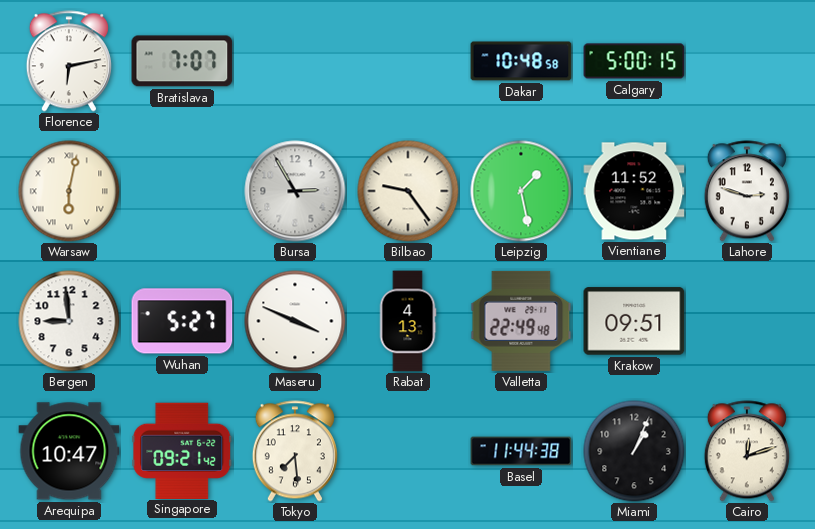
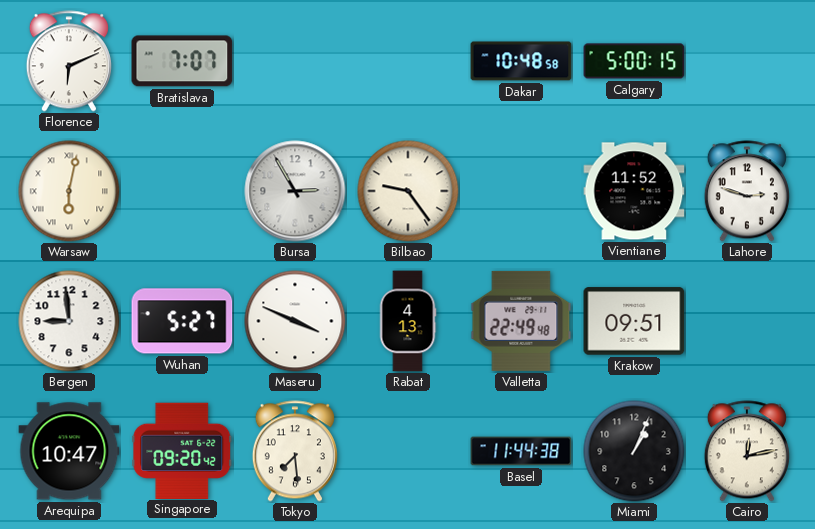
Florence: 6:13 -> 6:11
Leipzig: 1:28 -> none
Singapore: 09:21 -> 09:20
Cairo: 12:12 -> 12:13
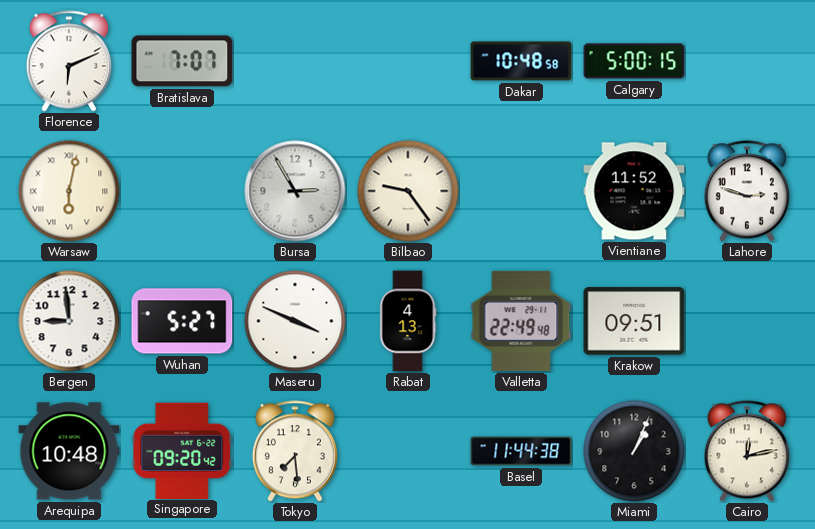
Arequipa: 10:47 -> 10:48
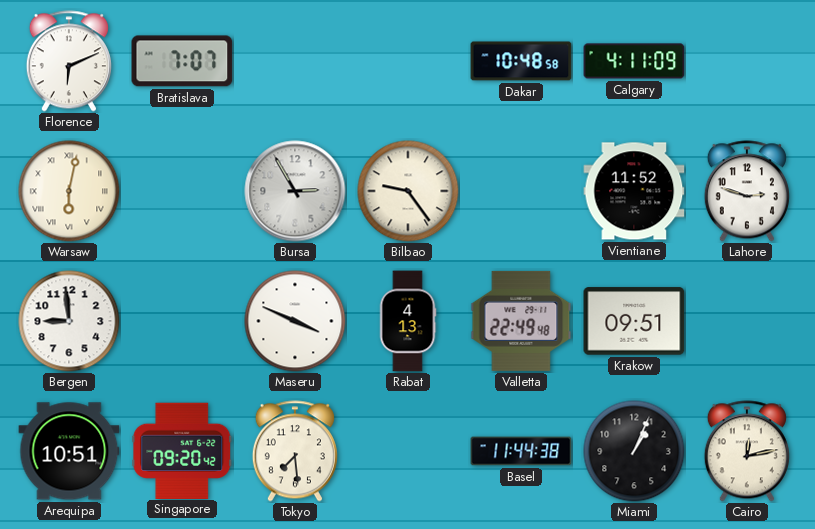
Calgary: 5:00 -> 4:11
Wuhan: 5:27 -> none
Arequipa: 10:48 -> 10:51
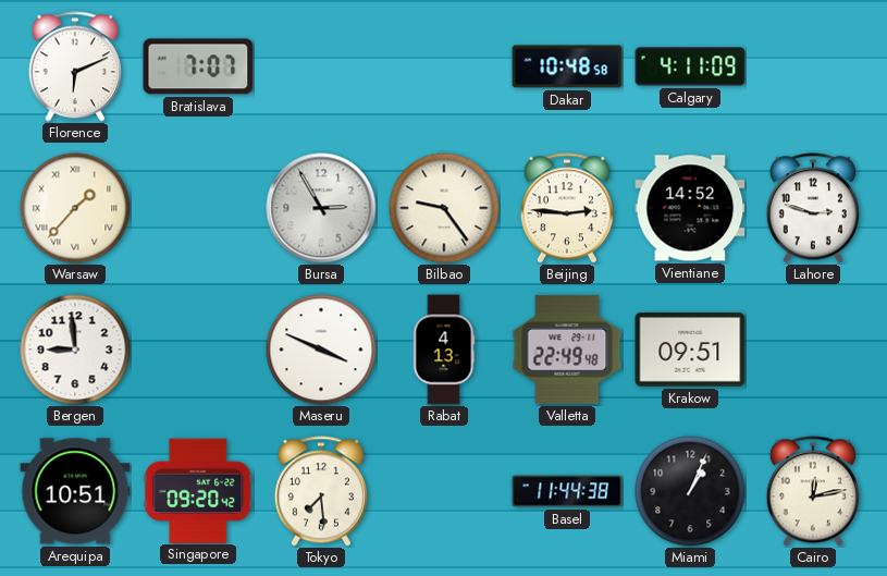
Warsaw: 6:02 -> 1:37
Beijing: none -> 2:46
Vientiane: 11:52 -> 14:52
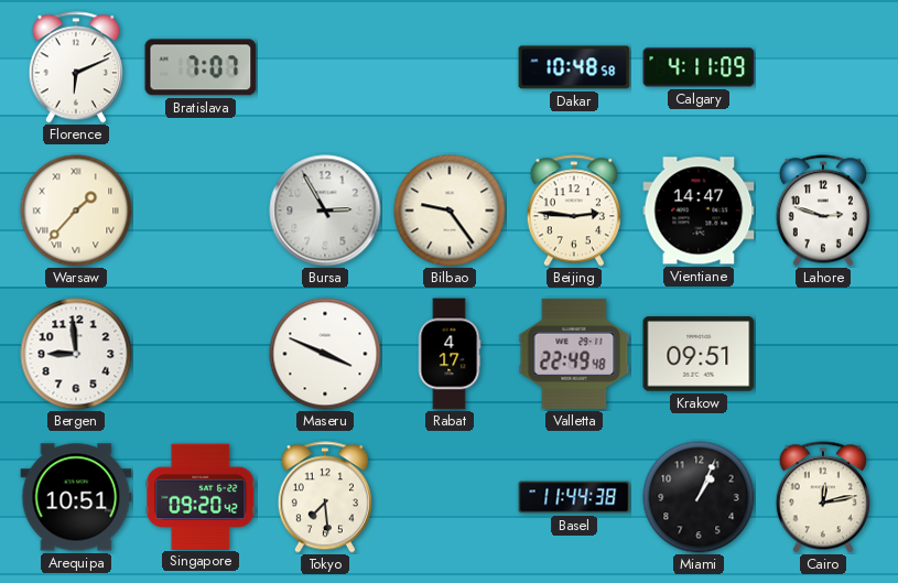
Vientiane: 14:52 -> 14:47
Rabat: 4:13 -> 4:17
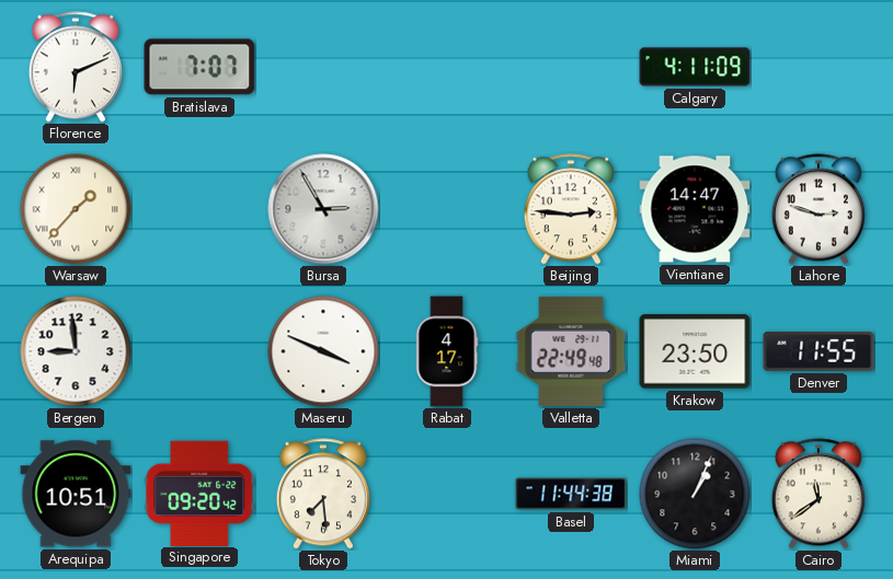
Dakar: 10:48 -> none
Bilbao: 9:24 -> none
Krakow: 09:51 -> 23:50
Denver: none -> 11:55
Cairo: 12:13 -> 11:39
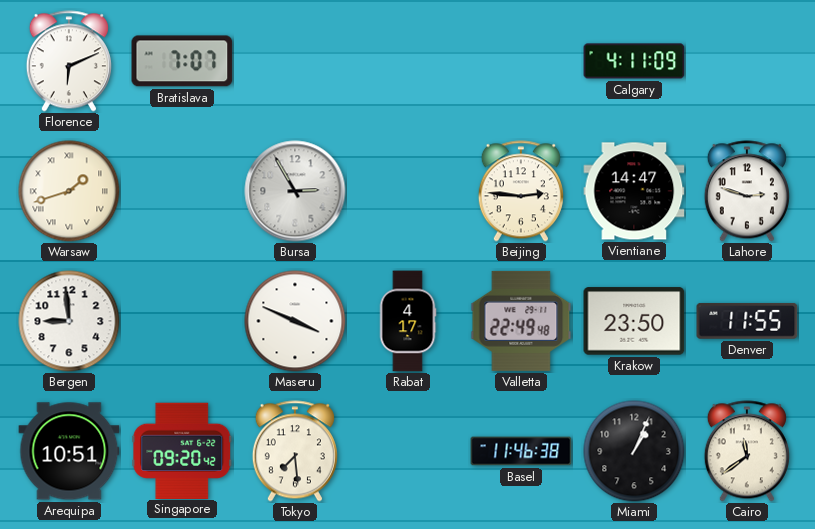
Warsaw: 1:37 -> 1:42
Basel: 11:44 -> 11:46
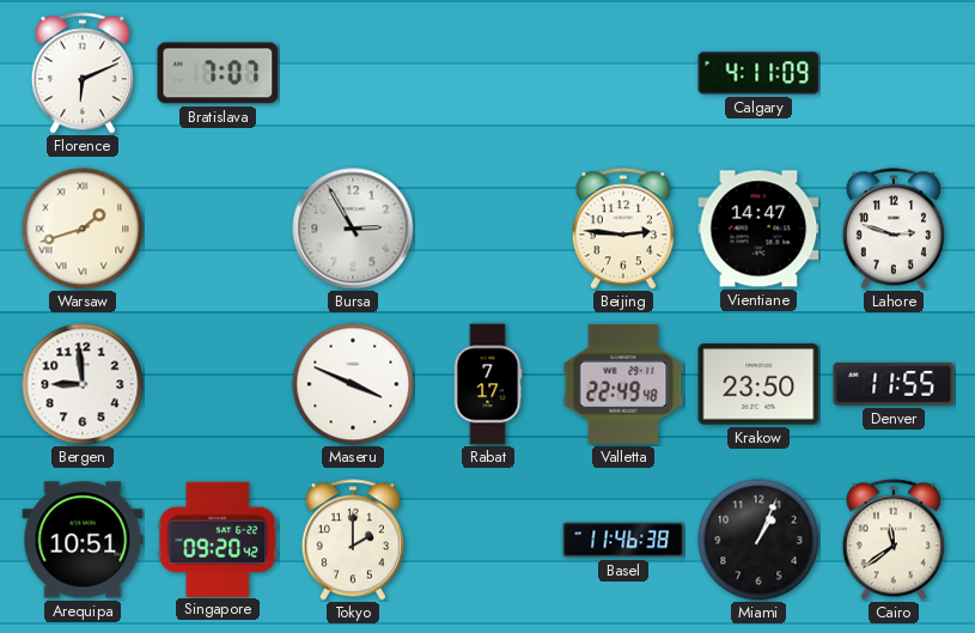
Rabat: 4:17 -> 7:17
Tokyo: 7:29 -> 2:00
